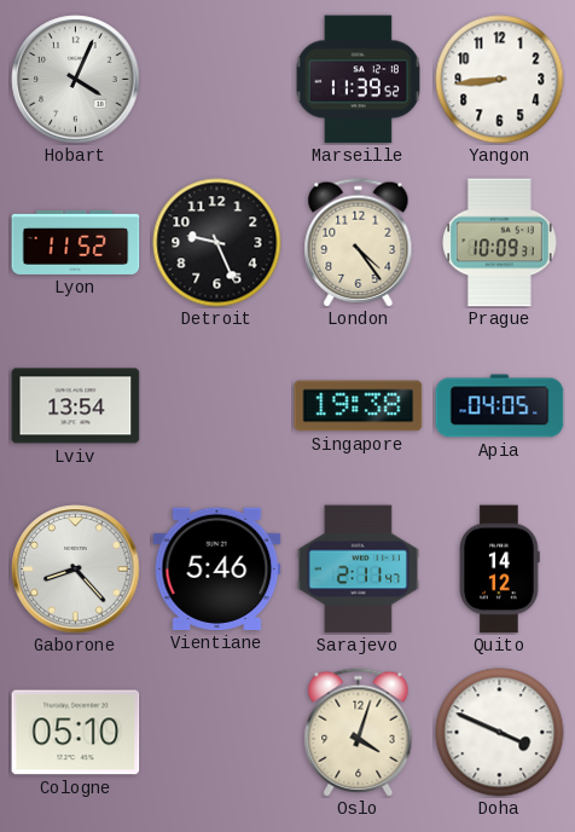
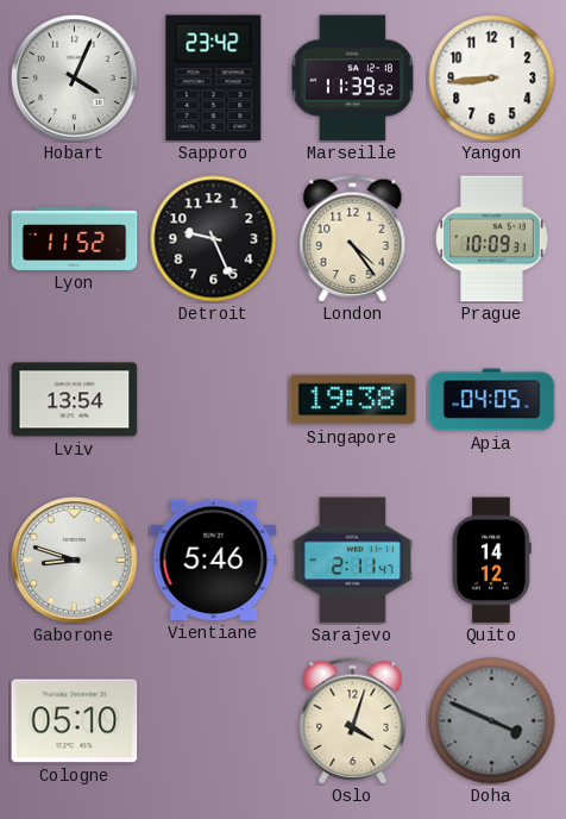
Sapporo: none -> 23:42
Gaborone: 8:23 -> 8:48
Doha dial: white -> grey
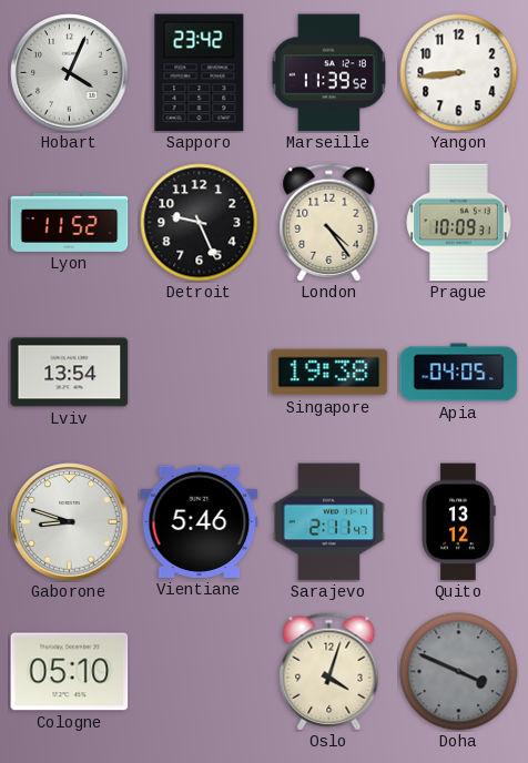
Quito: 14:12 -> 13:12
